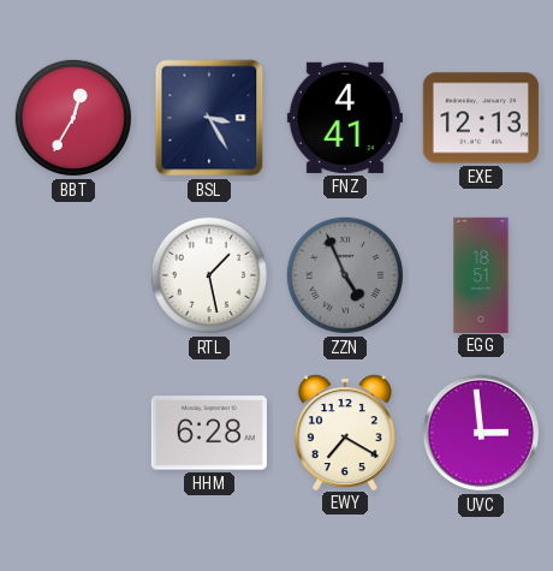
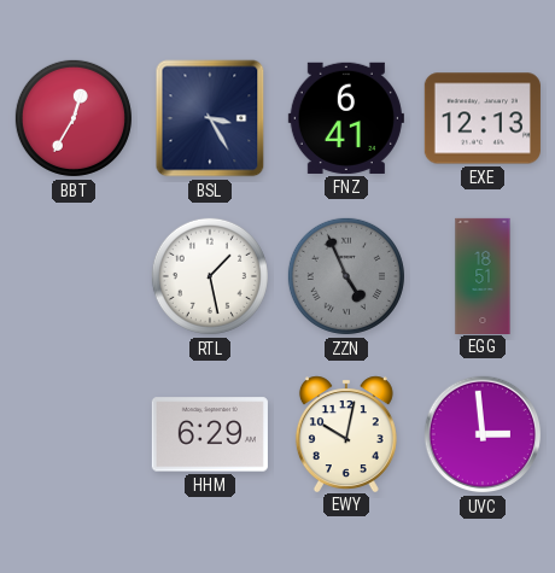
FNZ: 4:41 -> 6:41
HHM: 6:28 -> 6:29
EWY: 7:20 -> 10:02
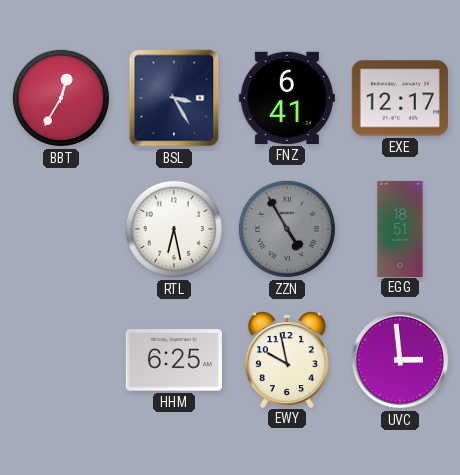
EXE: 12:13 -> 12:17
RTL: 1:28 -> 6:28
ZZN: 4:56 -> 4:55
HHM: 6:29 -> 6:25
EWY: 10:02 -> 9:58
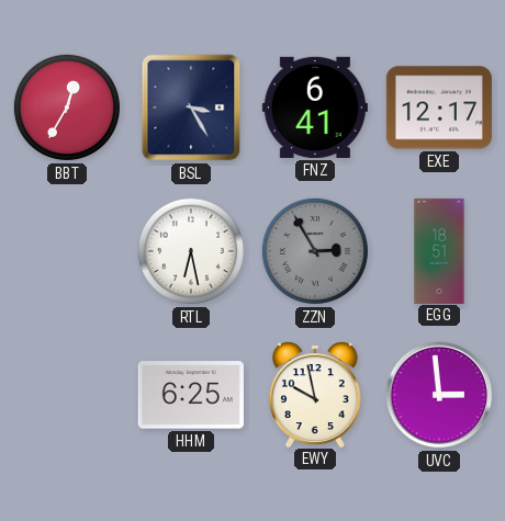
ZZN: 4:55 -> 2:55
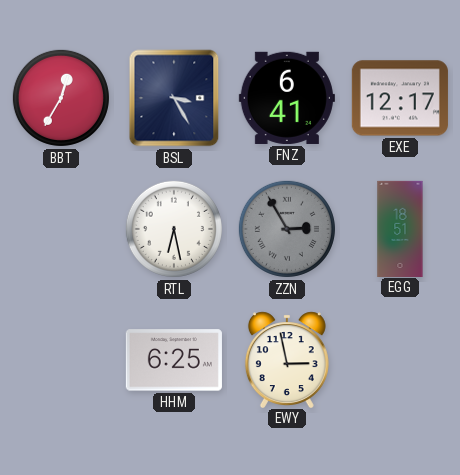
EWY: 9:58 -> 2:58
UVC: 2:59 -> none
